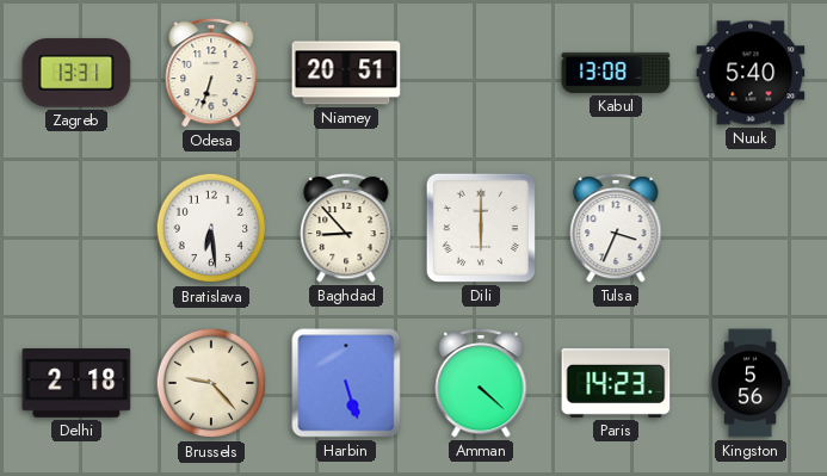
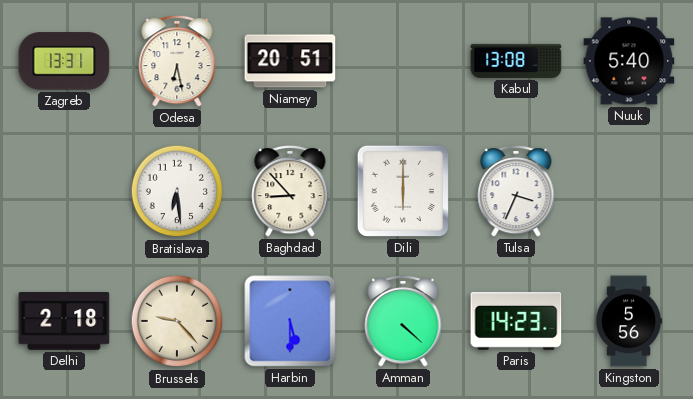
Odesa: 6:33 -> 6:28
Harbin: 5:27 -> 5:30
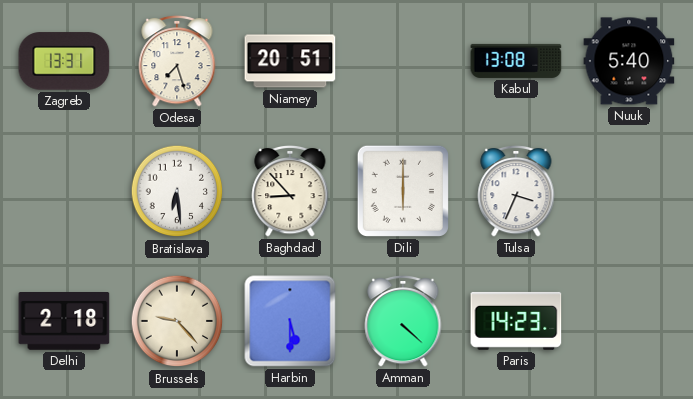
Odesa: 6:28 -> 7:27
Kingston: 5:56 -> none
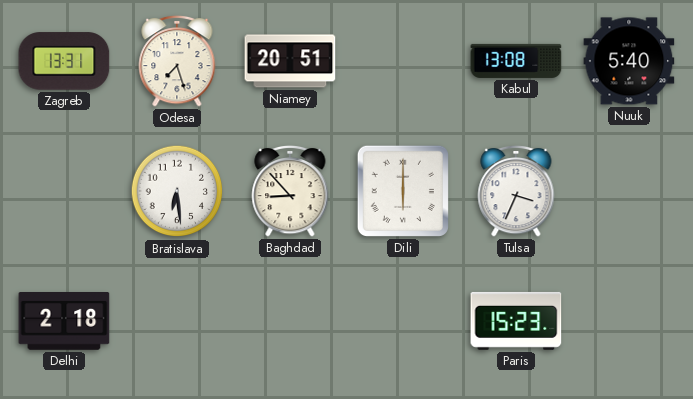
Brussels: 9:23 -> none
Harbin: 5:30 -> none
Amman: 4:22 -> none
Paris: 14:23 -> 15:23
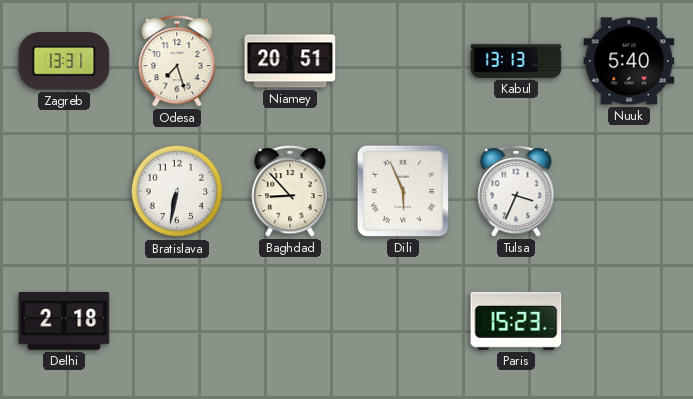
Kabul: 13:08 -> 13:13
Bratislava: 6:29 -> 6:32
Dili: 6:00 -> 5:56
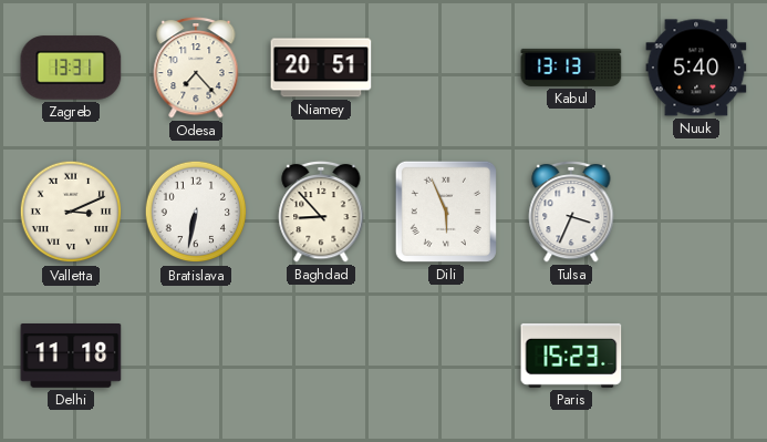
Odesa: 7:27 -> 7:23
Valletta: none -> 3:11
Delhi: 2:18 -> 11:18
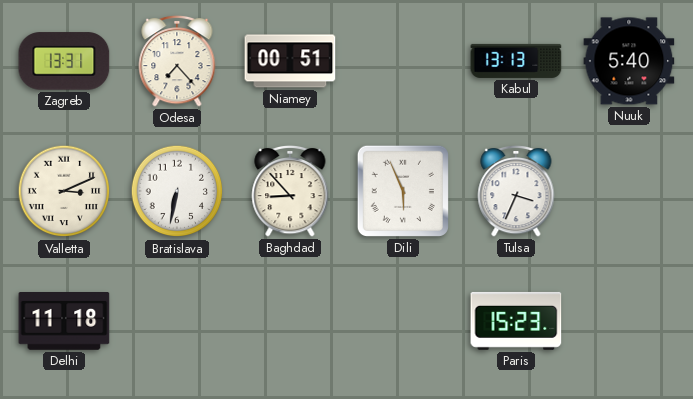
Niamey: 20:51 -> 00:51
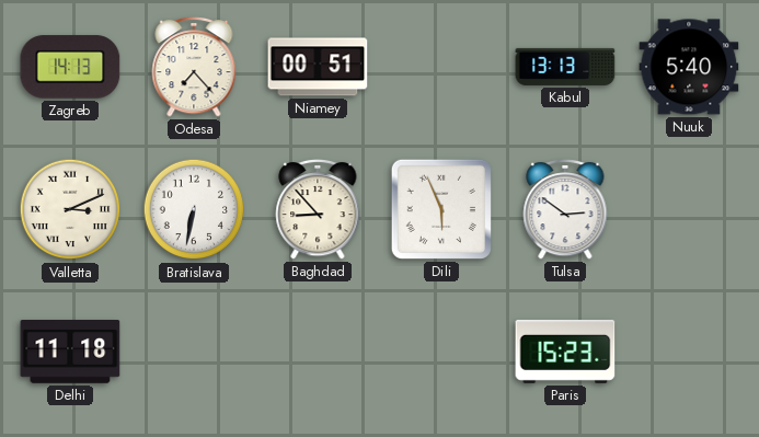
Zagreb: 13:31 -> 14:13
Tulsa: 3:34 -> 2:51
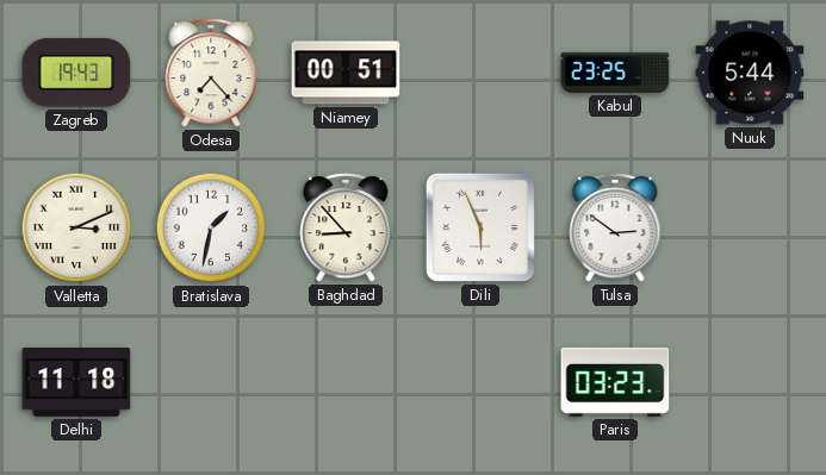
Zagreb: 14:13 -> 19:43
Kabul: 13:13 -> 23:25
Nuuk: 5:40 -> 5:44
Bratislava: 6:32 -> 1:32
Paris: 15:23 -> 03:23
